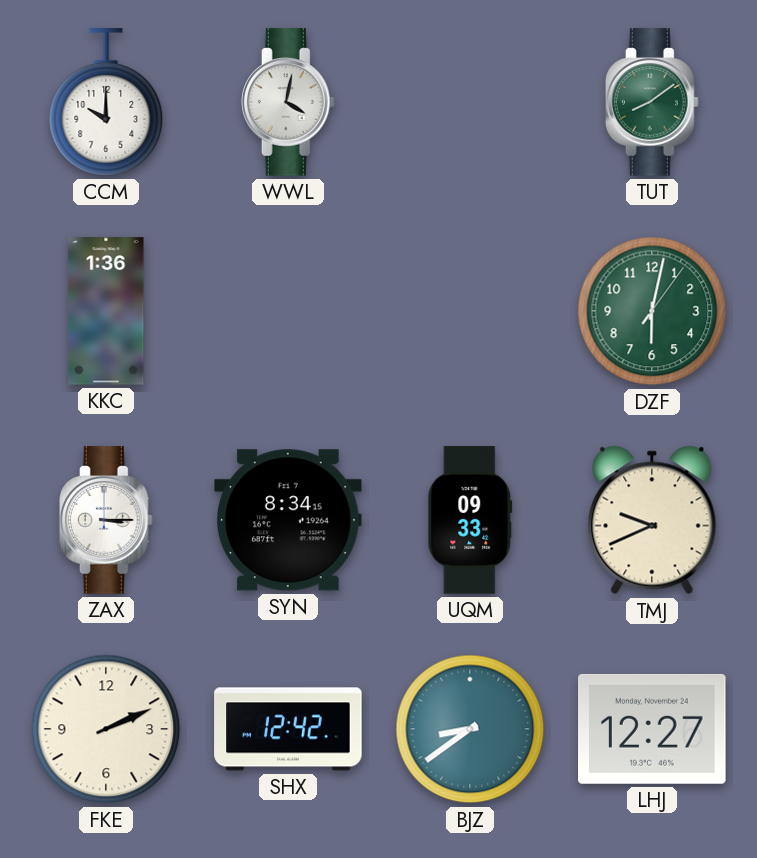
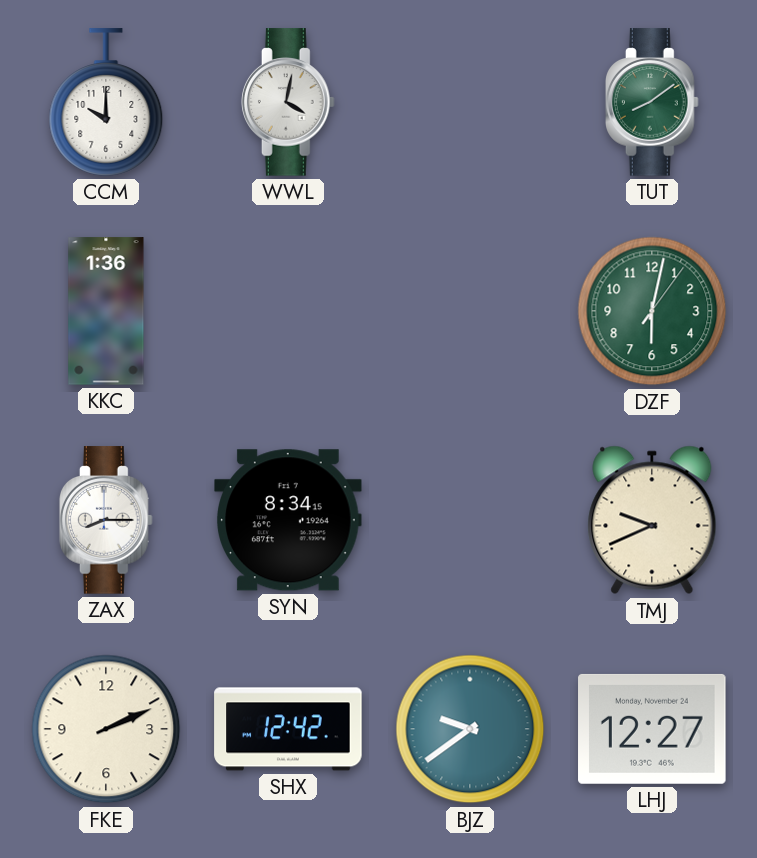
ZAX: 3:15 -> 8:15
UQM: 09:33 -> none
BJZ: 8:39 -> 9:39
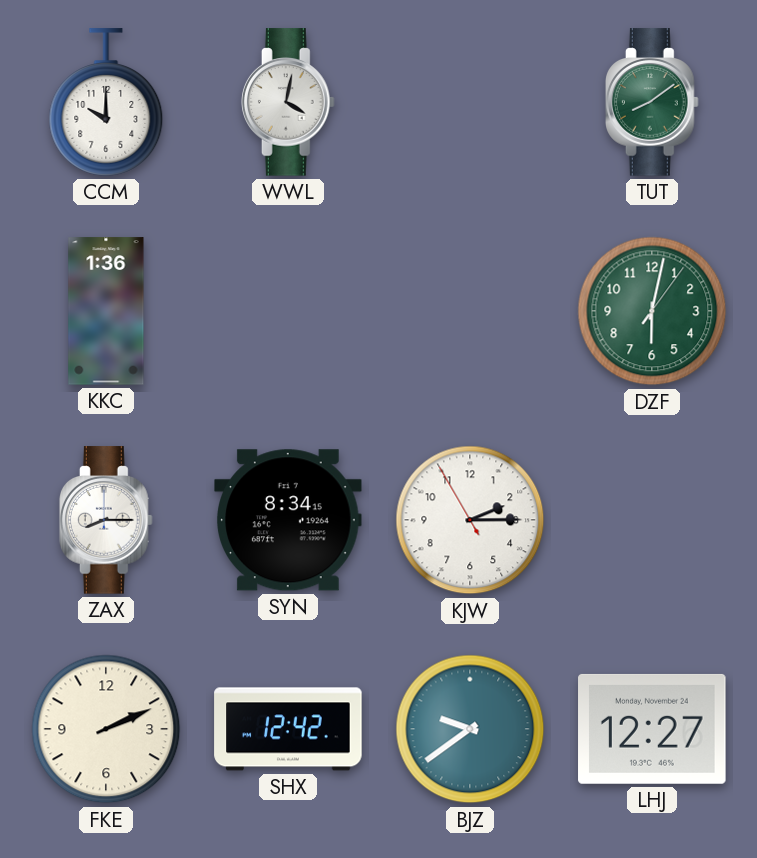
KJW: none -> 2:14
TMJ: 9:41 -> none
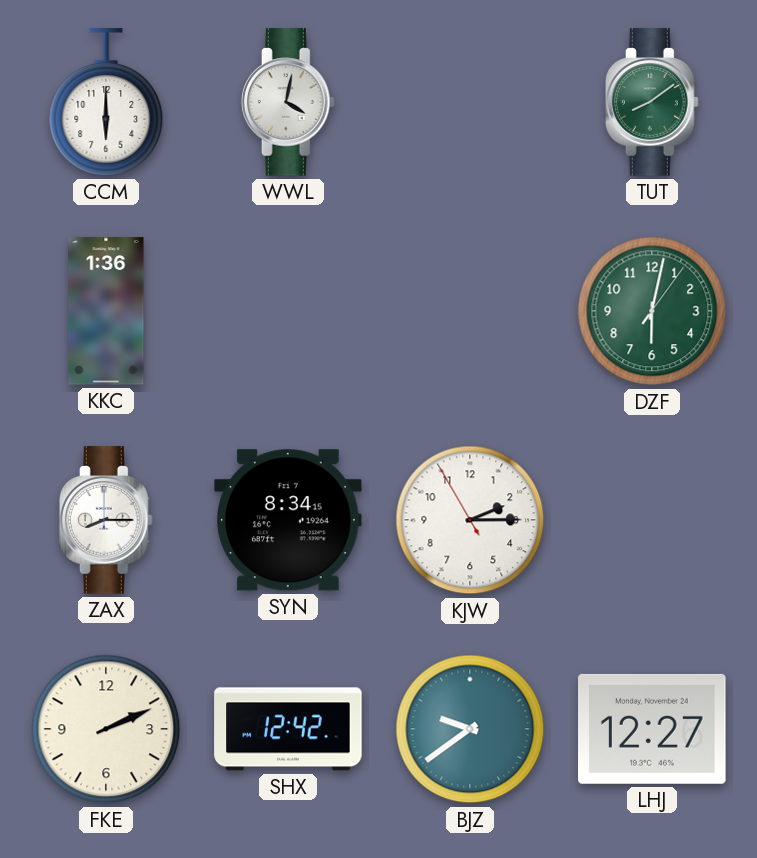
CCM: 10:00 -> 6:00
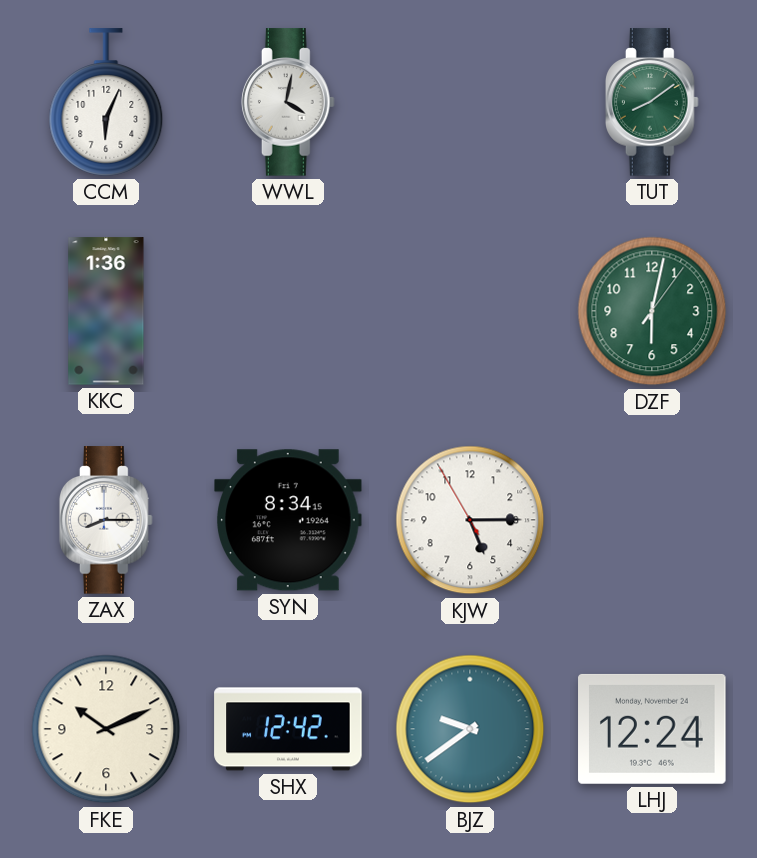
CCM: 6:00 -> 6:04
KJW: 2:14 -> 5:14
FKE: 2:11 -> 10:11
LHJ: 12:27 -> 12:24
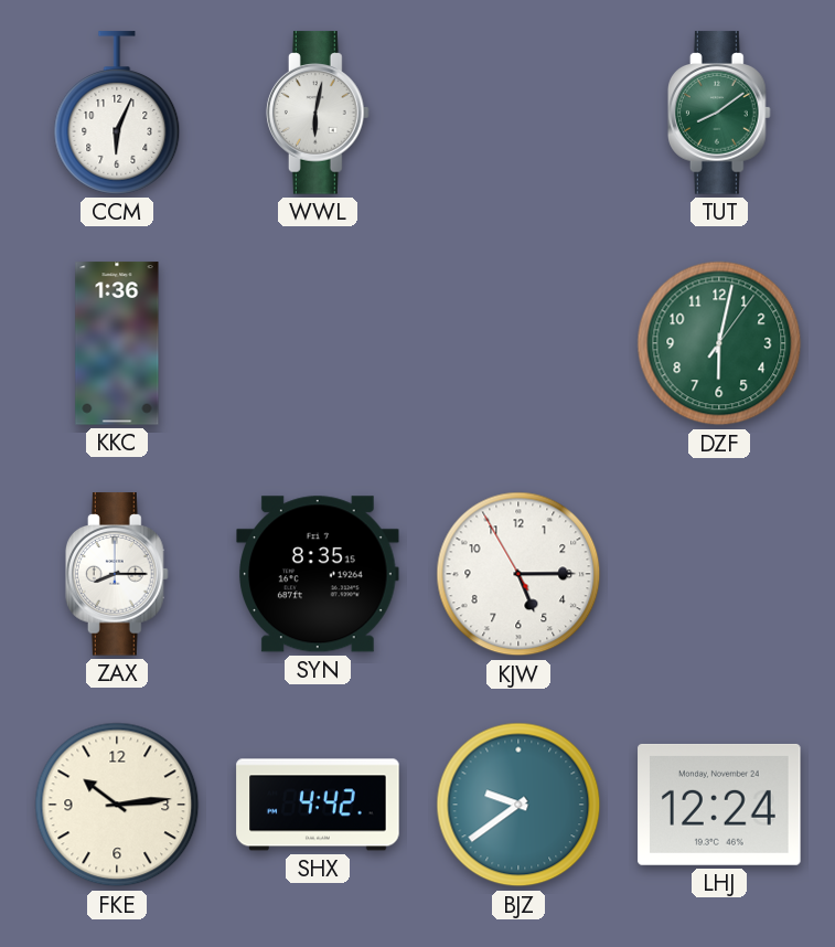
WWL: 4:02 -> 6:02
SYN: 8:34 -> 8:35
FKE: 10:11 -> 10:14
SHX: 12:42 -> 4:42
